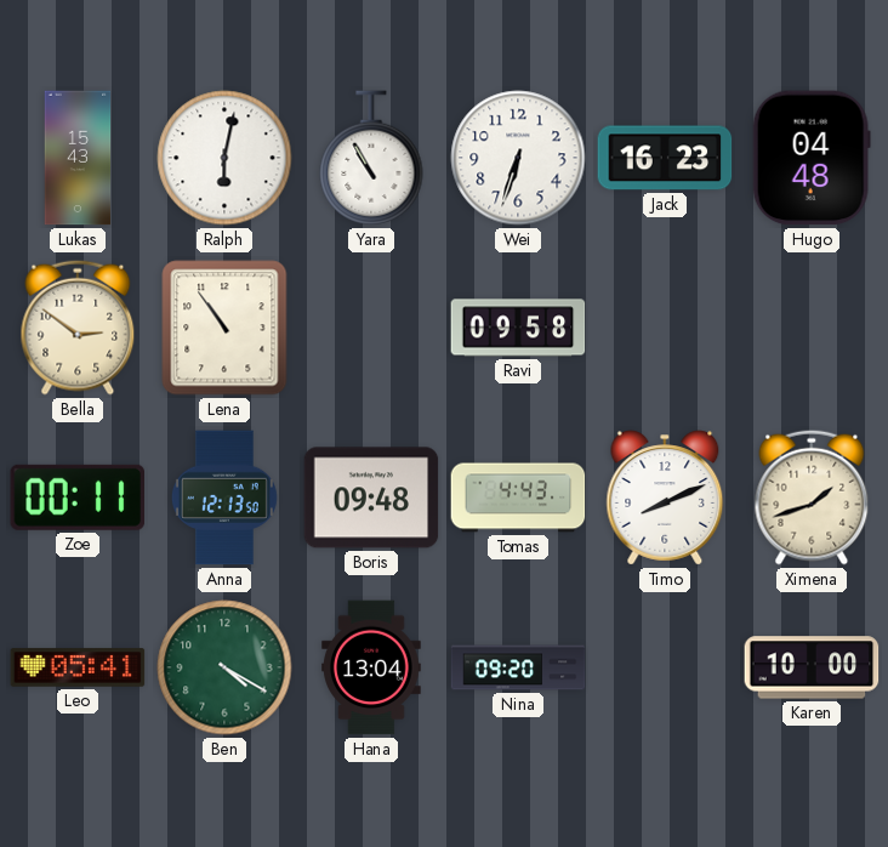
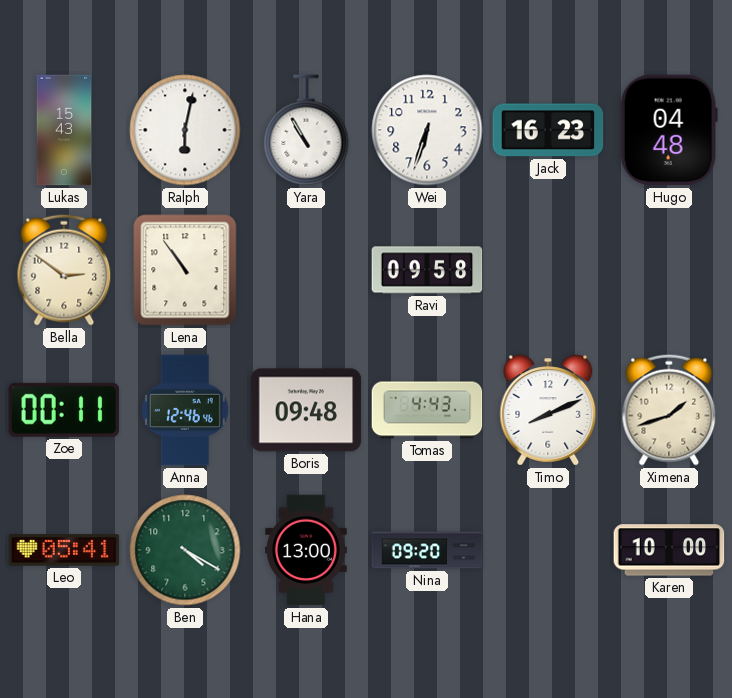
Anna: 12:13 -> 12:46
Hana: 13:04 -> 13:00
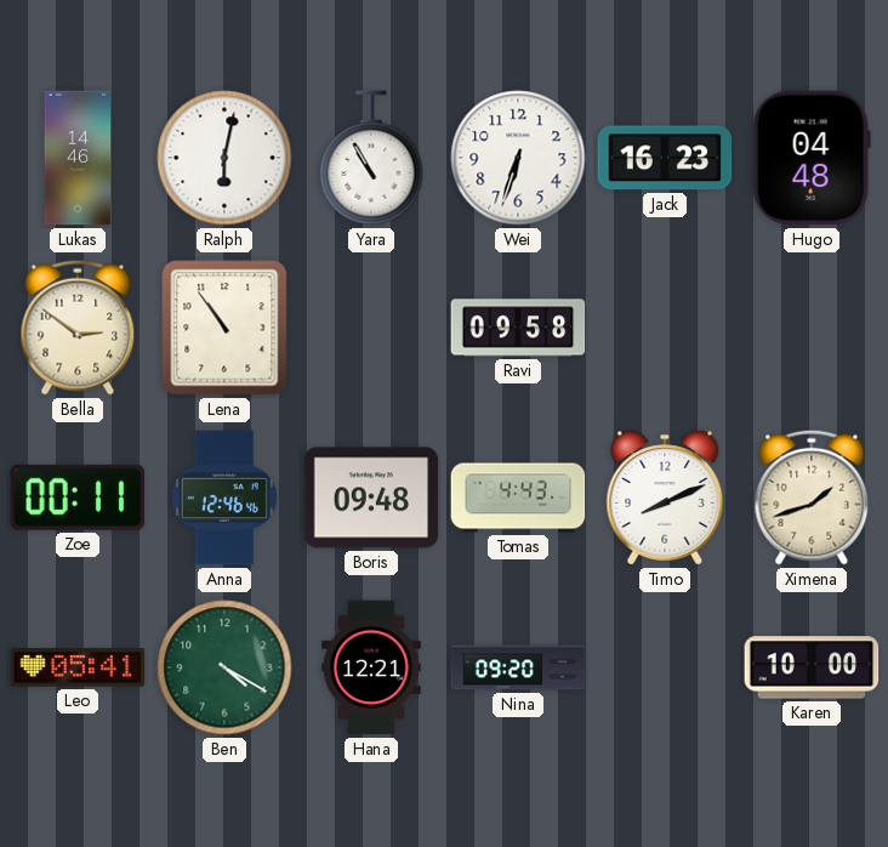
Lukas: 15:43 -> 14:46
Hana: 13:00 -> 12:21
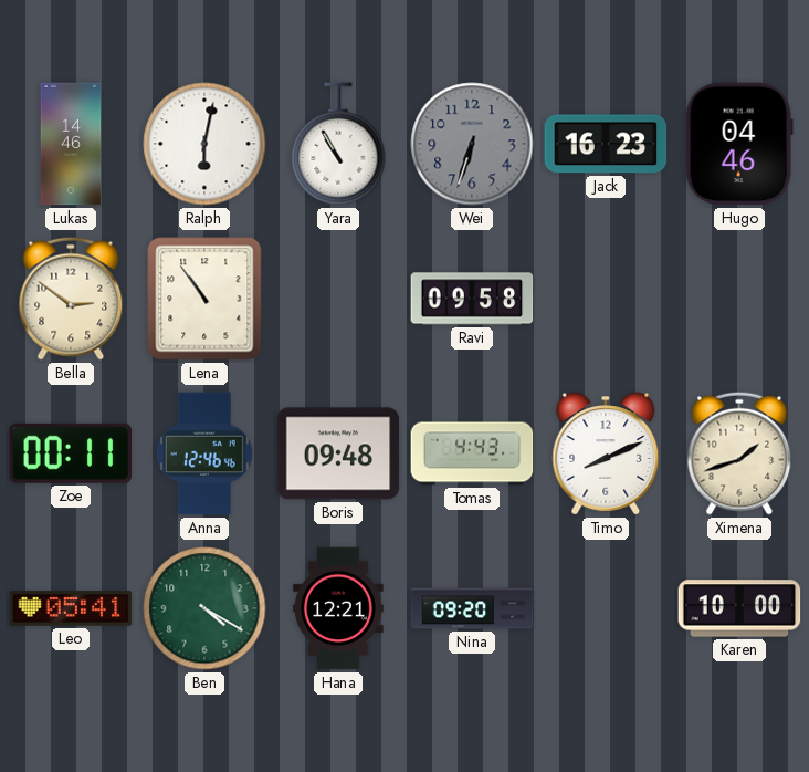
Wei dial: white -> grey
Hugo: 04:48 -> 04:46
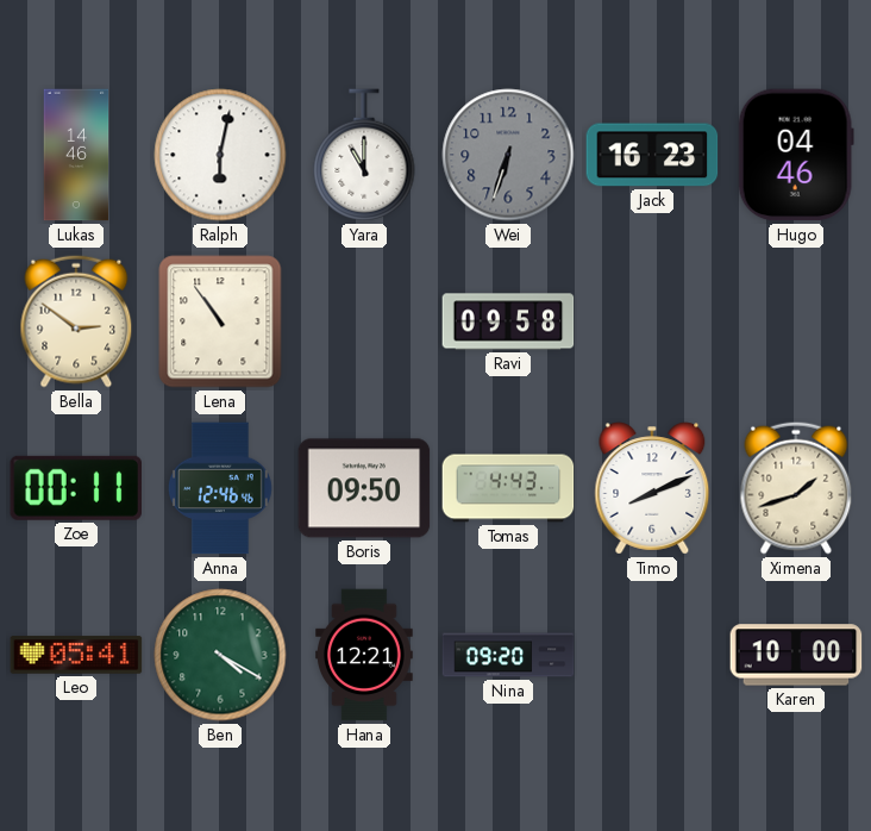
Yara: 10:55 -> 11:00
Boris: 09:48 -> 09:50
